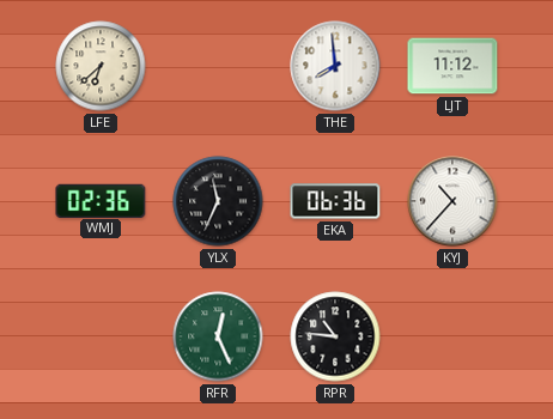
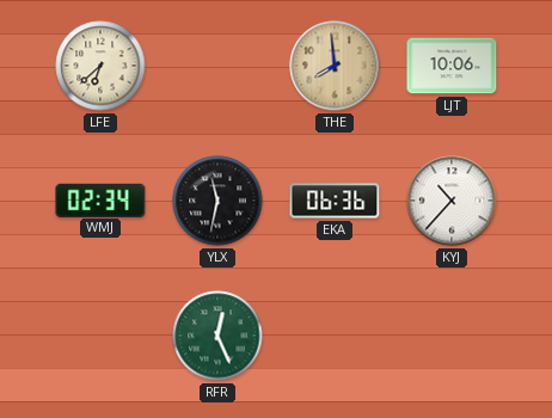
THE dial: white -> champagne
LJT: 11:12 -> 10:06
WMJ: 02:36 -> 02:34
YLX: 11:34 -> 11:32
RPR: 10:46 -> none
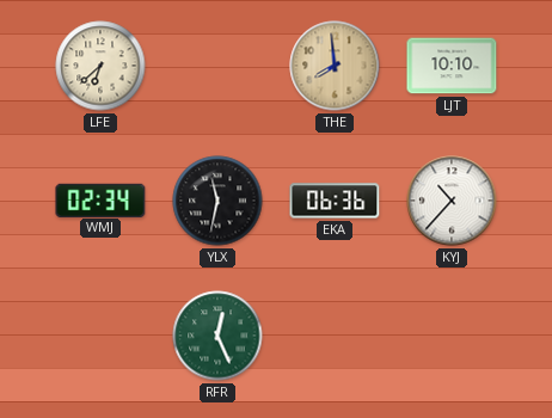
LJT: 10:06 -> 10:10
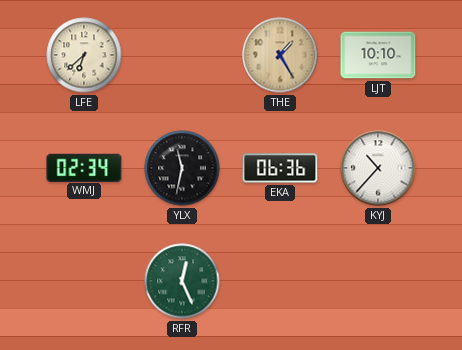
THE: 7:59 -> 1:25
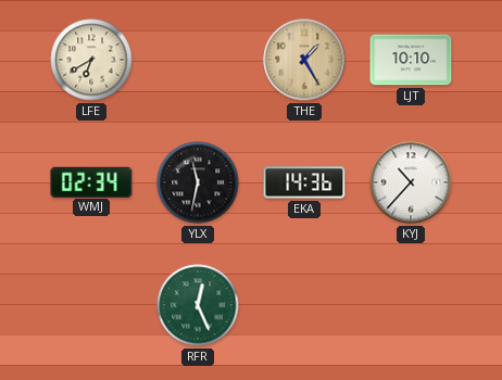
LFE: 6:38 -> 6:40
EKA: 06:36 -> 14:36
